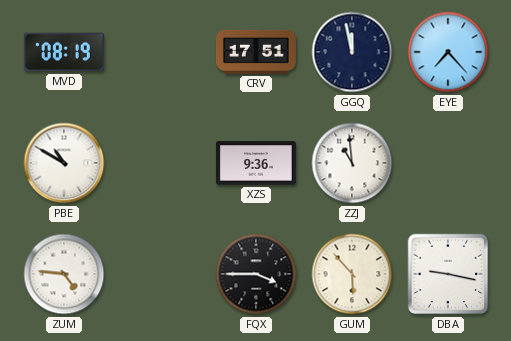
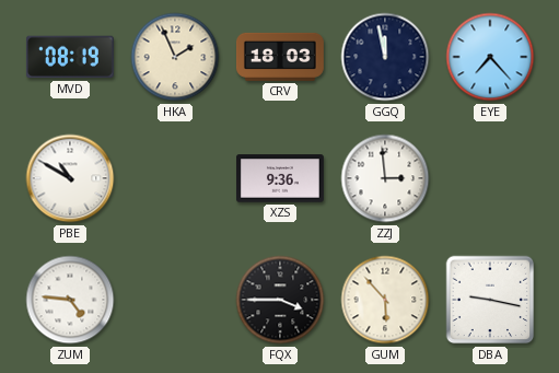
HKA: none -> 1:56
CRV: 17:51 -> 18:03
ZZJ: 10:59 -> 2:59
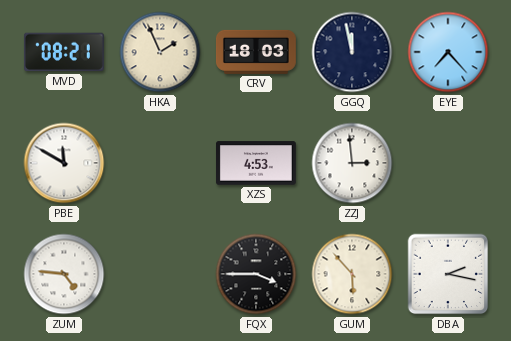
MVD: 08:19 -> 08:21
PBE: 10:50 -> 11:50
XZS: 9:36 -> 4:53
DBA: 9:17 -> 2:17
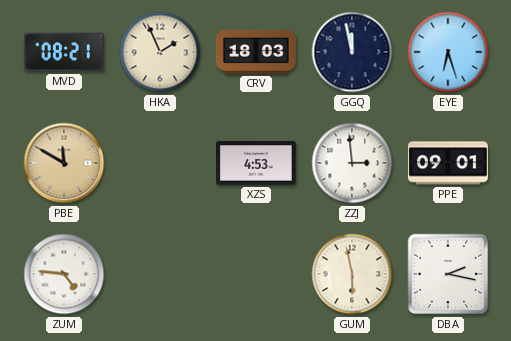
EYE: 7:23 -> 6:27
PBE dial: white -> champagne
PPE: none -> 09:01
FQX: 3:45 -> none
GUM: 5:53 -> 5:58
